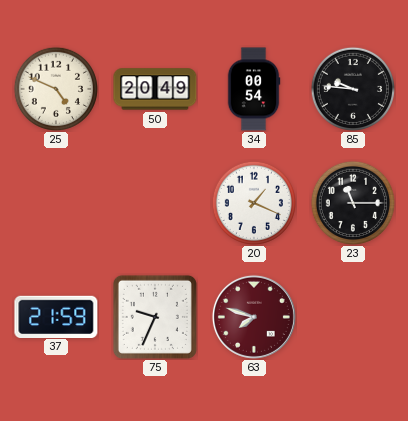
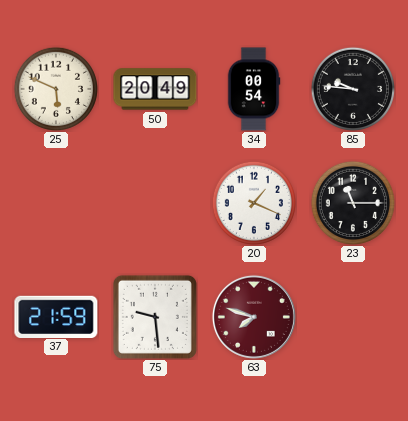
25: 4:49 -> 5:49
75: 9:34 -> 9:29
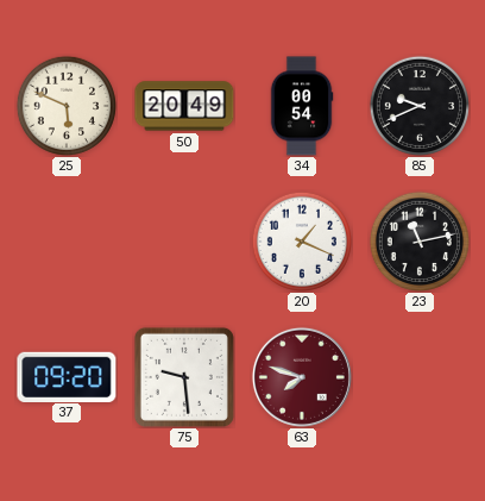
85: 9:46 -> 9:41
23: 11:15 -> 11:13
37: 21:59 -> 09:20
